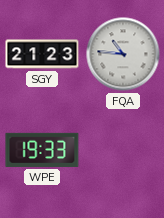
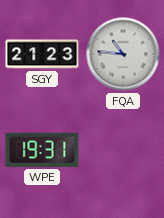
WPE: 19:33 -> 19:31
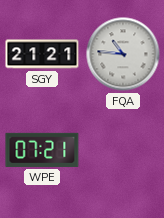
SGY: 21:23 -> 21:21
WPE: 19:31 -> 07:21
